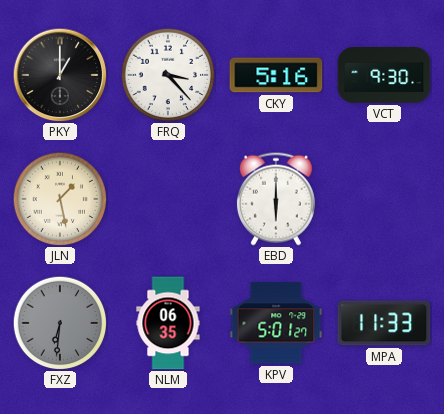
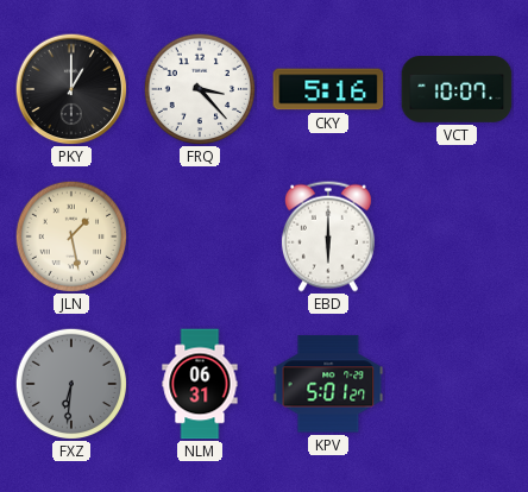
VCT: 9:30 -> 10:07
NLM: 06:35 -> 06:31
MPA: 11:33 -> none
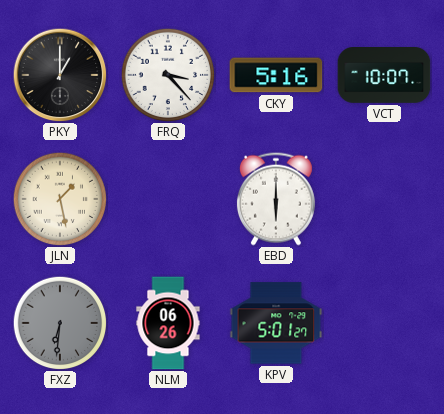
NLM: 06:31 -> 06:26
